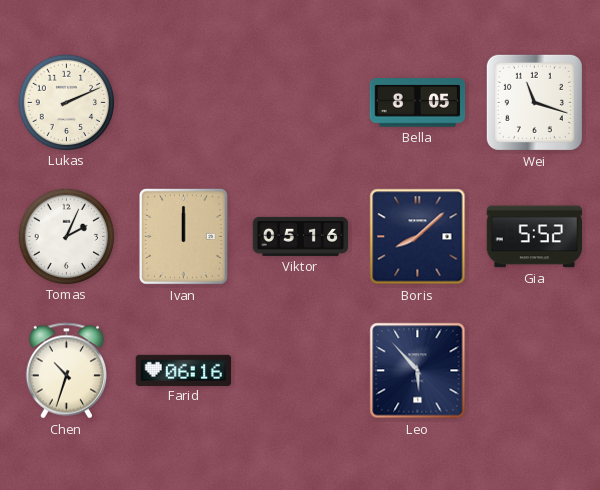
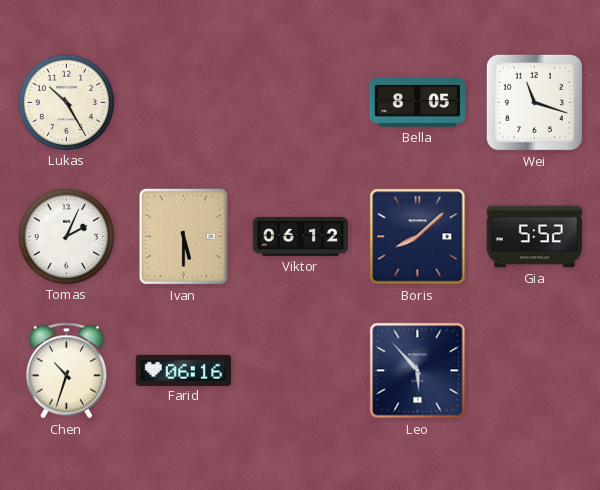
Lukas: 2:11 -> 10:25
Ivan: 12:00 -> 5:30
Viktor: 05:16 -> 06:12
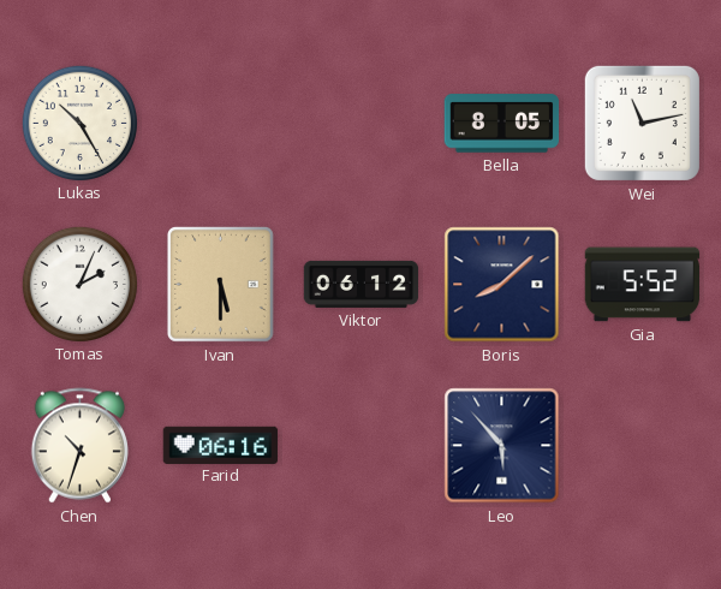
Wei: 11:18 -> 11:13
